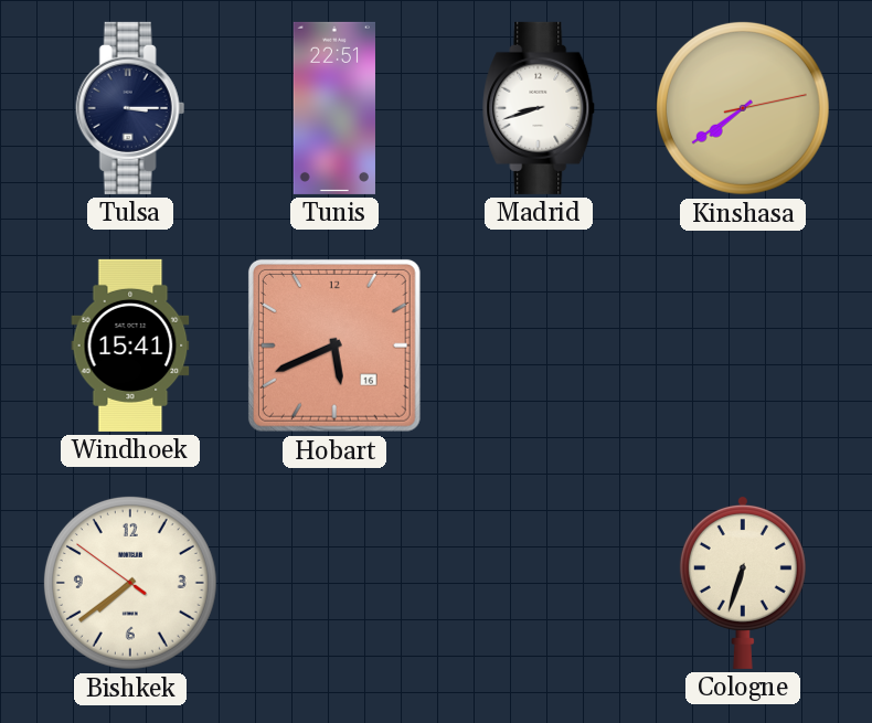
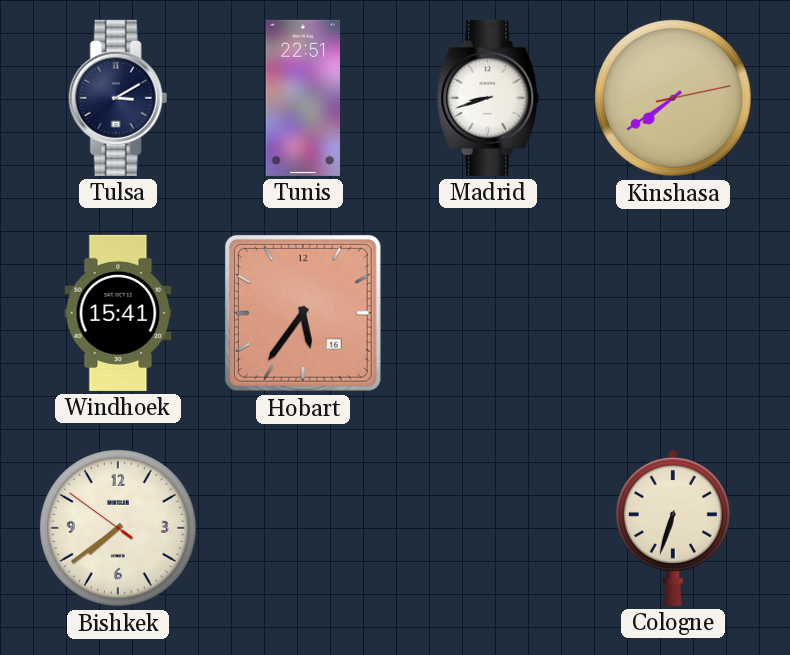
Tulsa: 3:15 -> 3:10
Hobart: 5:41 -> 5:36
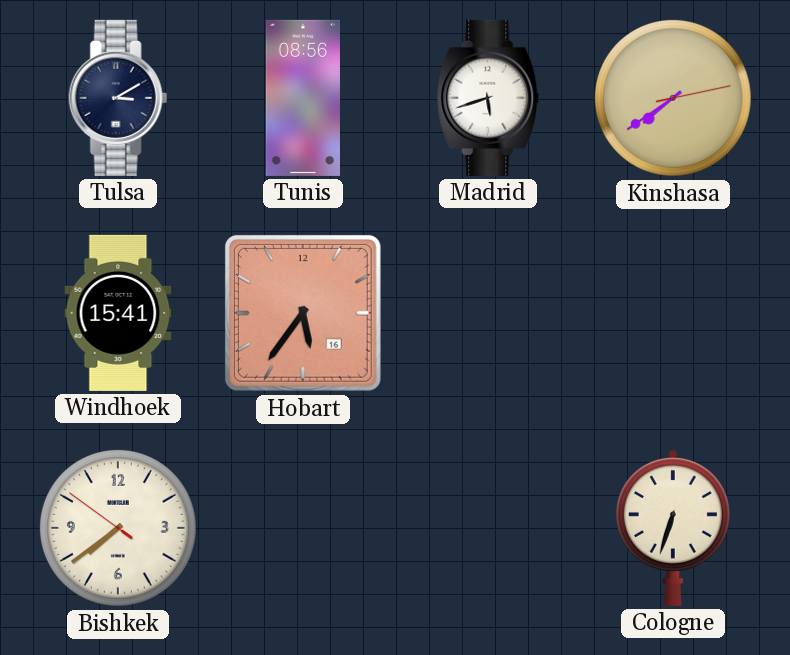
Tunis: 22:51 -> 08:56
Madrid: 8:42 -> 5:42
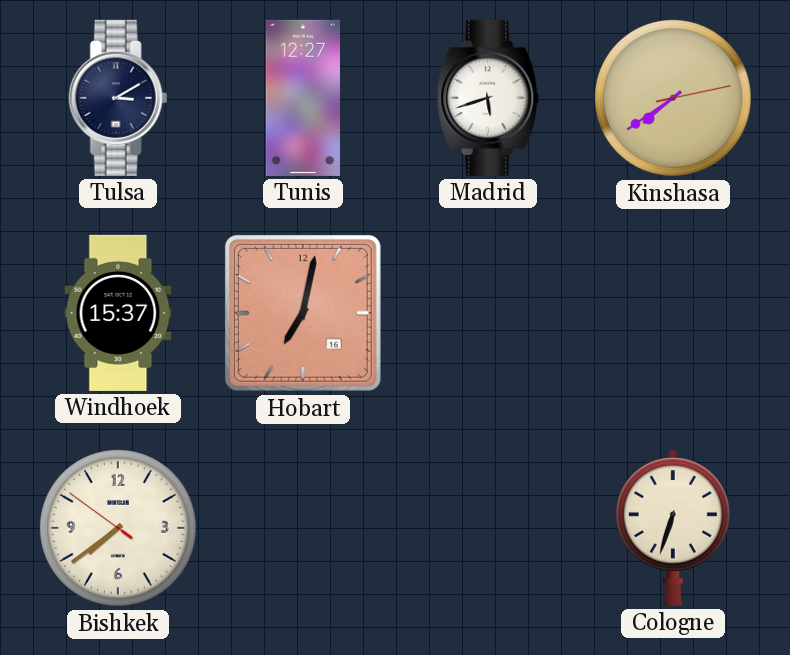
Tunis: 08:56 -> 12:27
Windhoek: 15:41 -> 15:37
Hobart: 5:36 -> 7:02
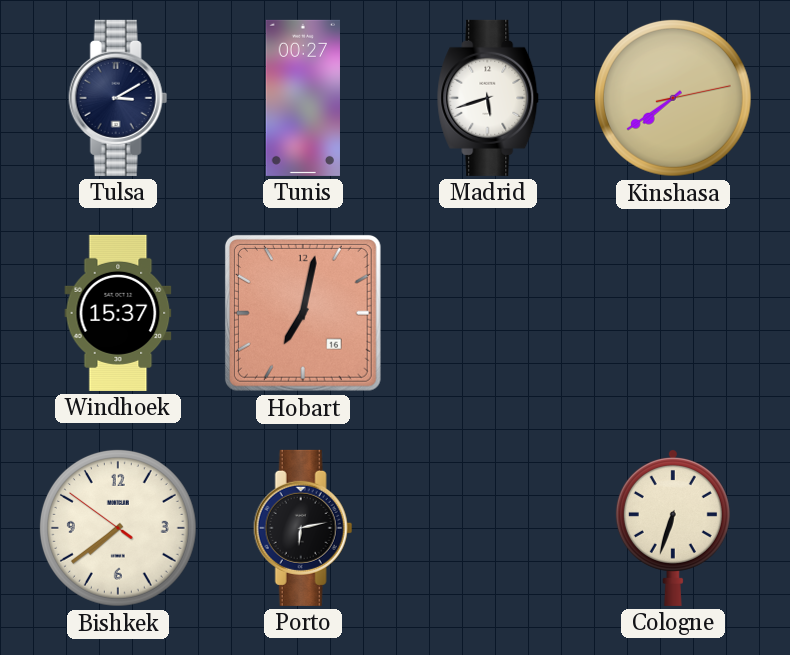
Tunis: 12:27 -> 00:27
Porto: none -> 6:13
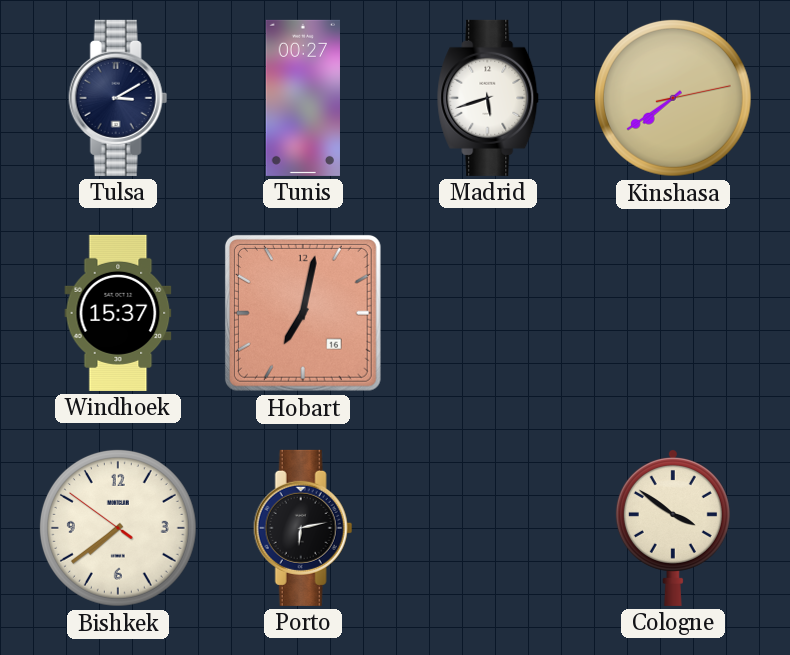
Cologne: 6:33 -> 3:51
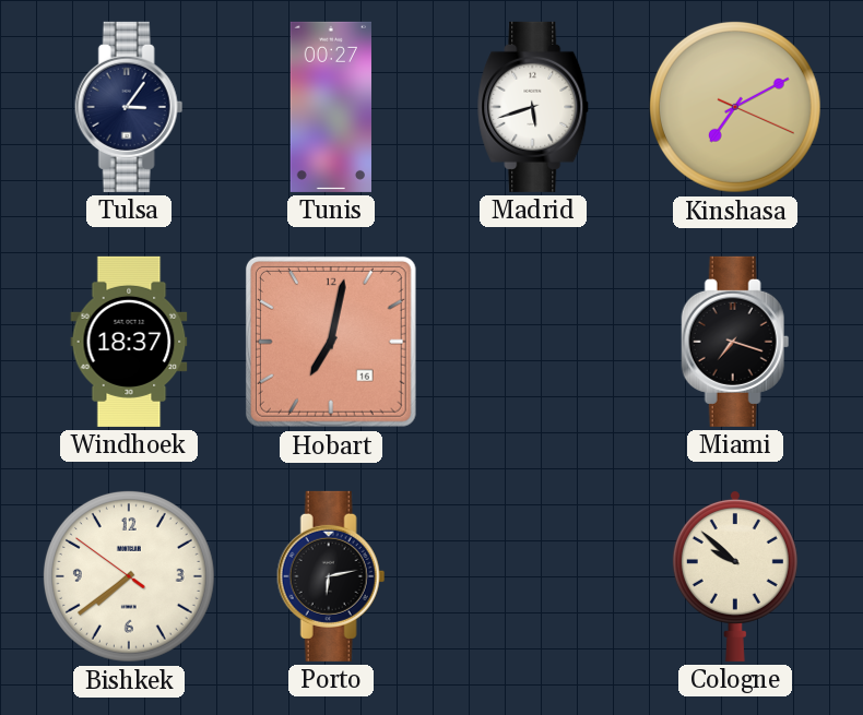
Tulsa: 3:10 -> 3:06
Kinshasa: 7:39 -> 7:10
Windhoek: 15:37 -> 18:37
Miami: none -> 7:18
Cologne: 3:51 -> 9:52
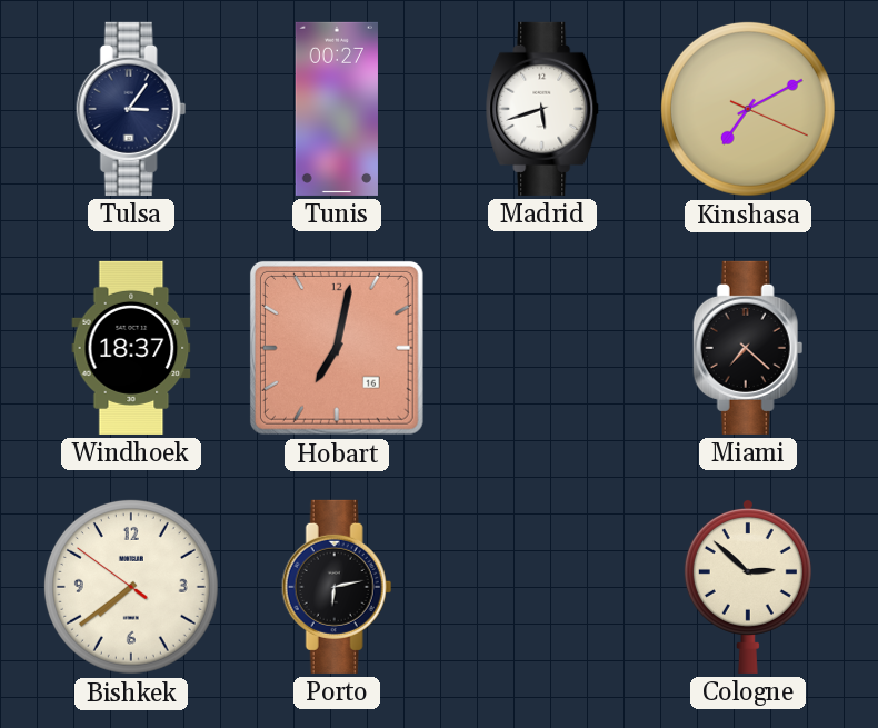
Miami: 7:18 -> 7:22
Cologne: 9:52 -> 2:52
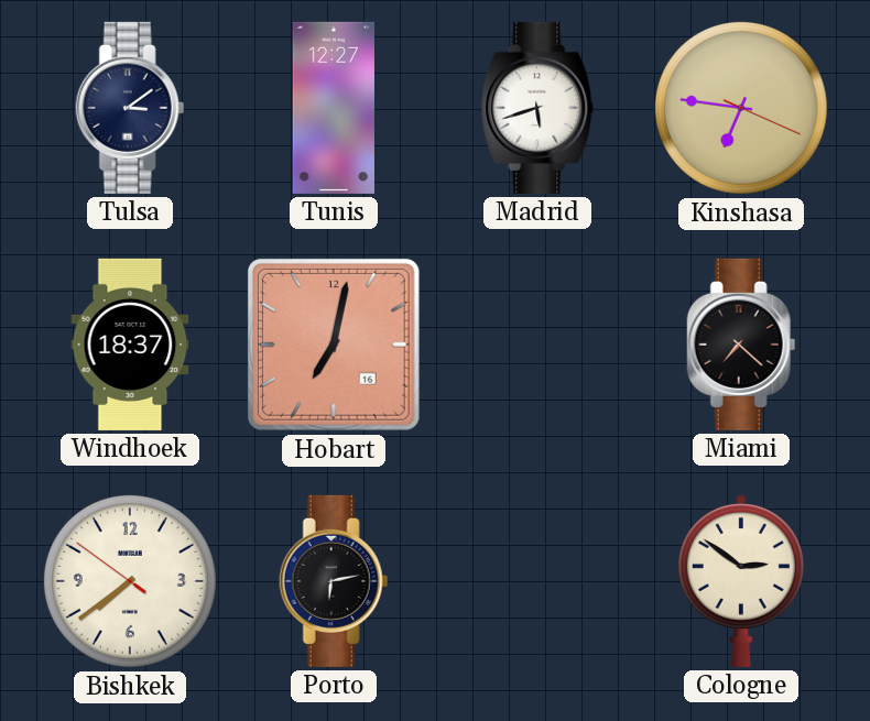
Tulsa: 3:06 -> 3:09
Tunis: 00:27 -> 12:27
Kinshasa: 7:10 -> 6:46
Cologne: 2:52 -> 2:51
